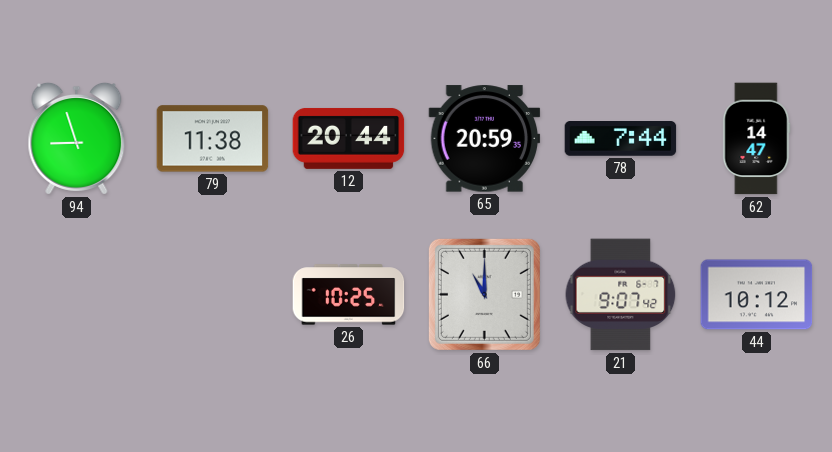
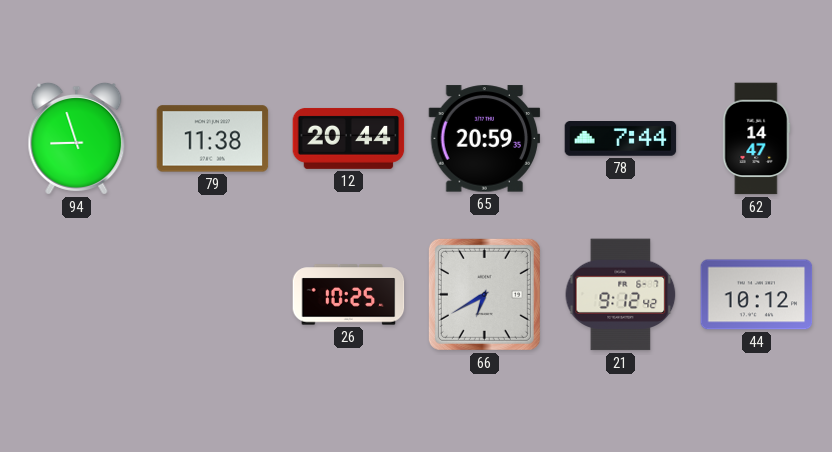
66: 11:00 -> 6:40
21: 9:07 -> 9:12
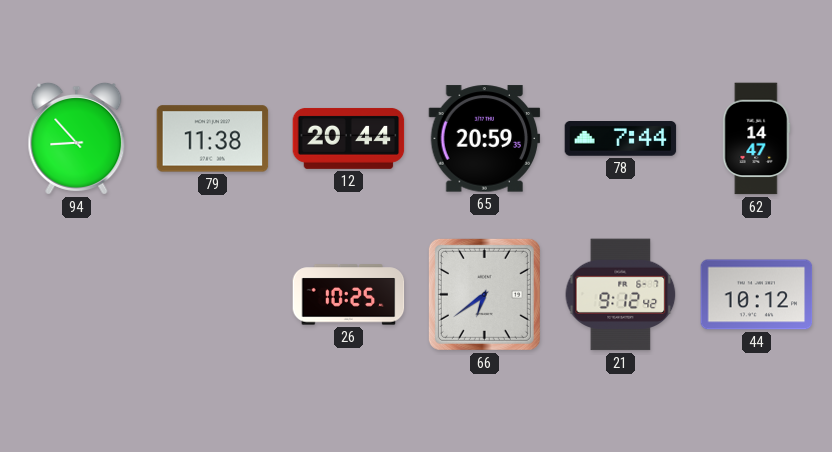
94: 8:57 -> 8:53
66: 6:40 -> 6:39
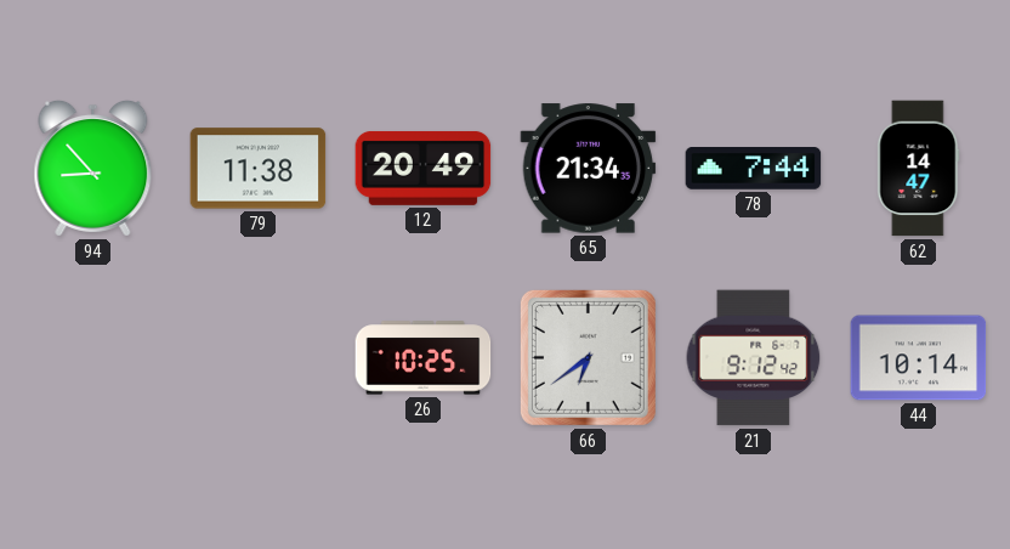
12: 20:44 -> 20:49
65: 20:59 -> 21:34
44: 10:12 -> 10:14
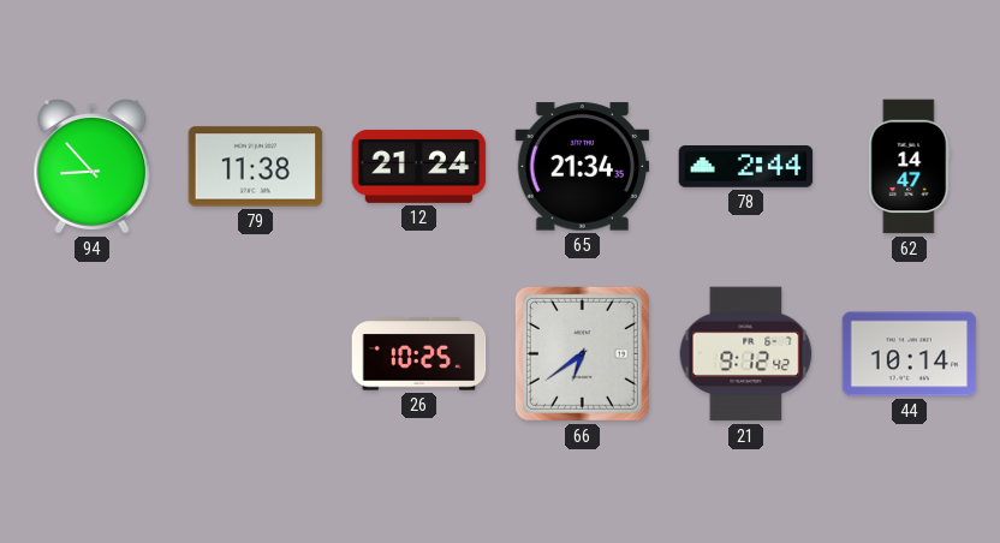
12: 20:49 -> 21:24
78: 7:44 -> 2:44
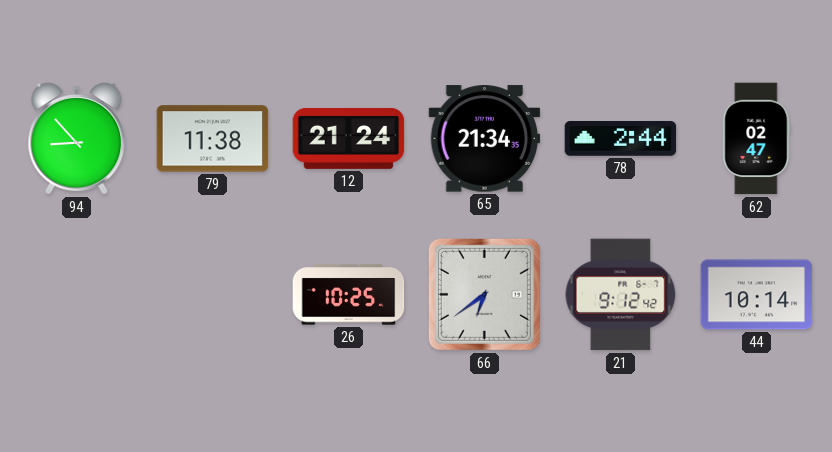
62: 14:47 -> 02:47
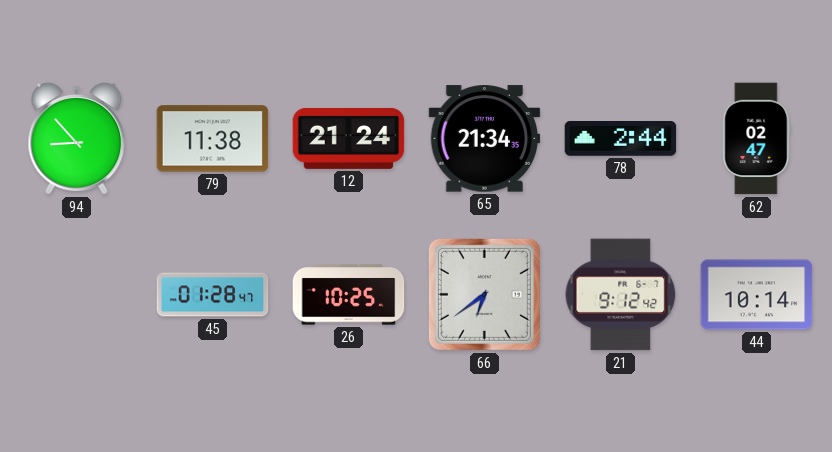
45: none -> 01:28
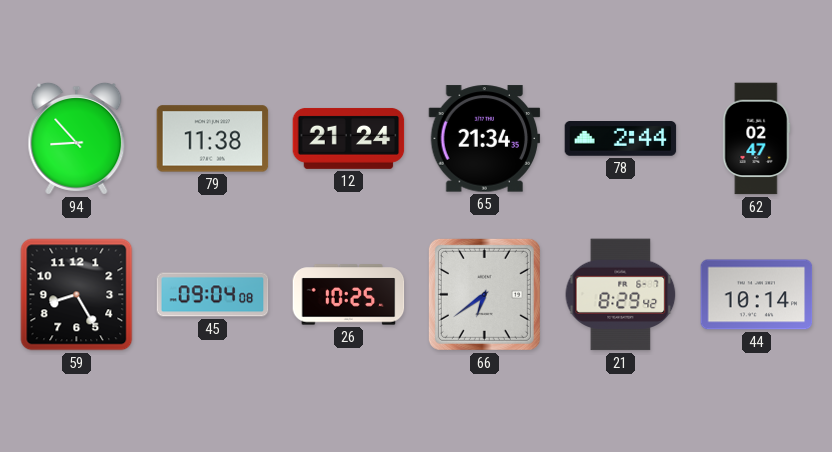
59: none -> 8:25
45: 01:28 -> 09:04
21: 9:12 -> 8:29
